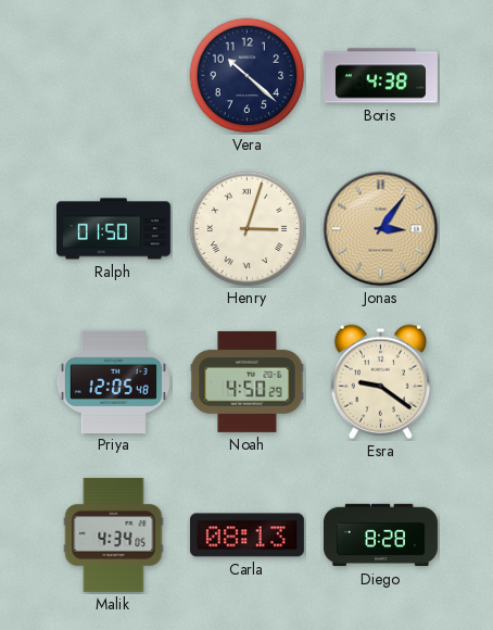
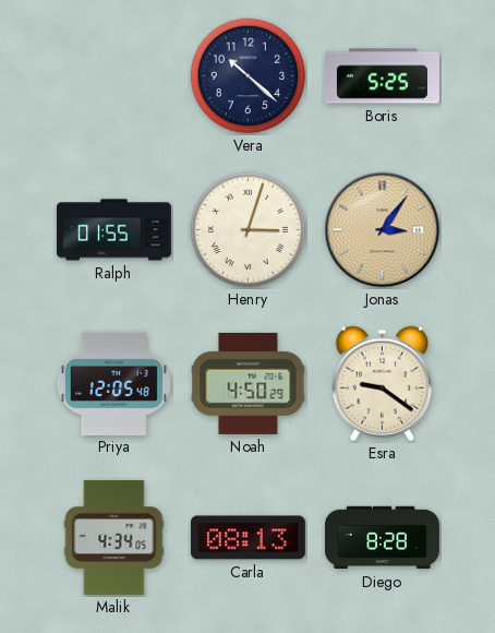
Boris: 4:38 -> 5:25
Ralph: 01:50 -> 01:55
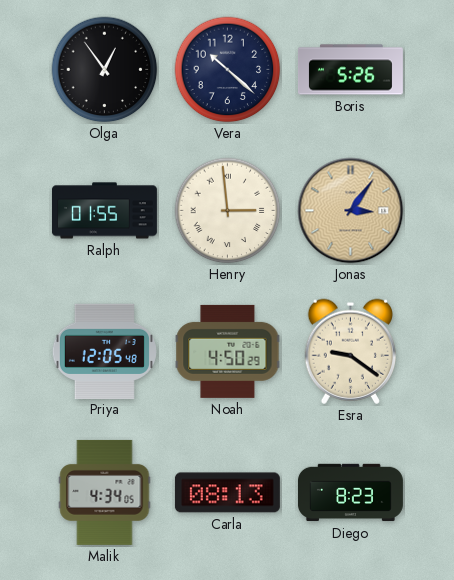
Olga: none -> 12:54
Boris: 5:25 -> 5:26
Henry: 3:03 -> 2:59
Diego: 8:28 -> 8:23
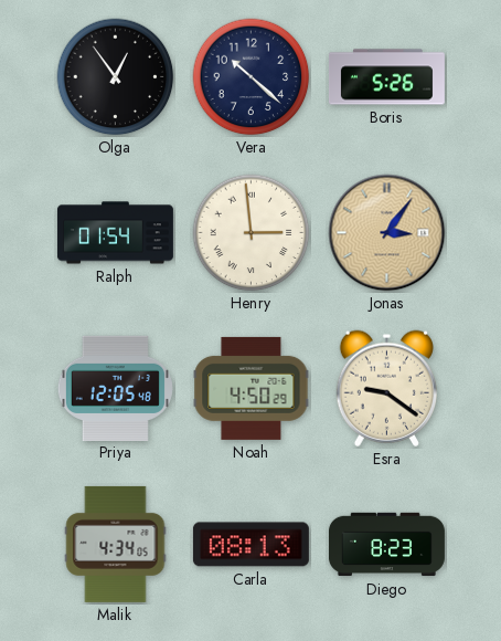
Ralph: 01:55 -> 01:54
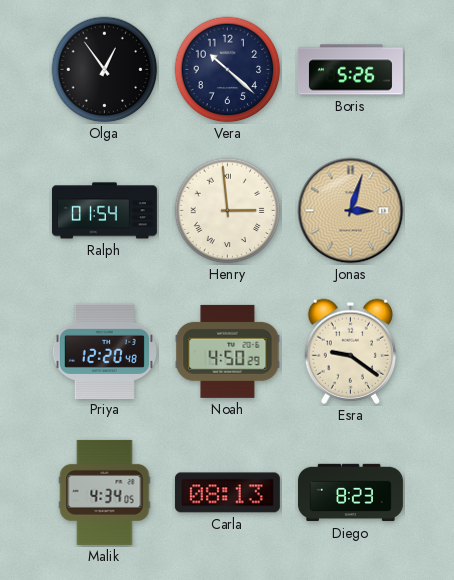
Jonas: 3:06 -> 3:03
Priya: 12:05 -> 12:20
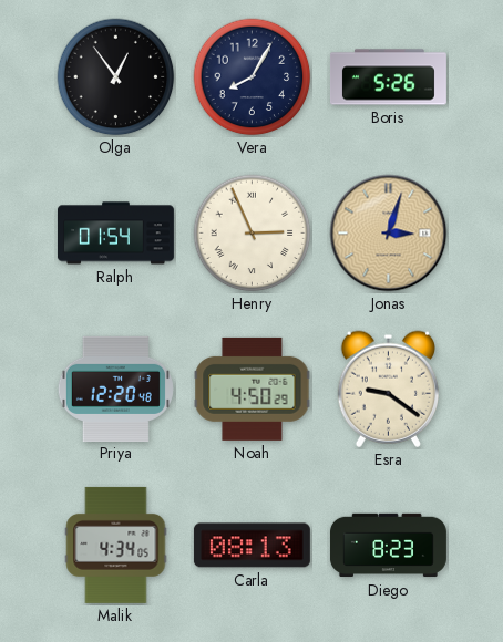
Vera: 10:22 -> 8:05
Henry: 2:59 -> 2:56
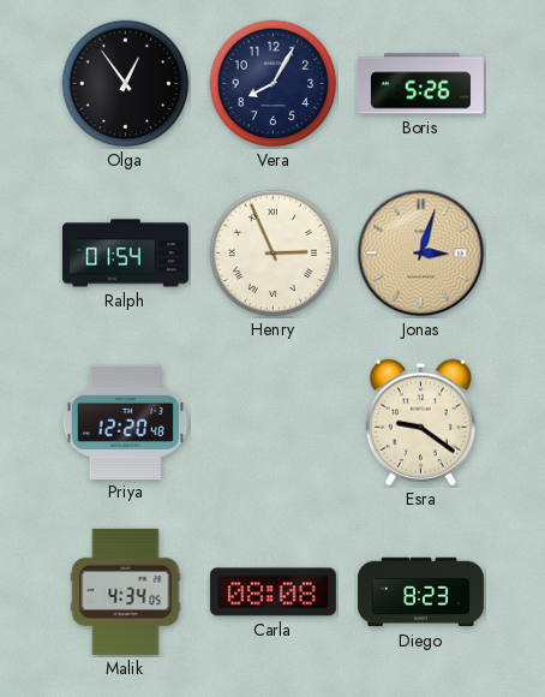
Noah: 4:50 -> none
Carla: 08:13 -> 08:08
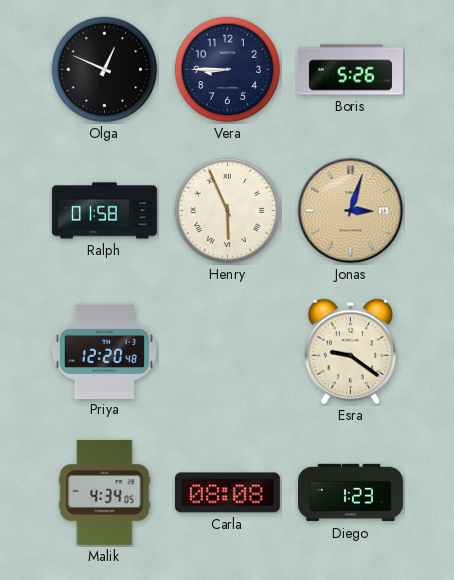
Olga: 12:54 -> 12:49
Vera: 8:05 -> 8:45
Ralph: 01:54 -> 01:58
Henry: 2:56 -> 5:56
Diego: 8:23 -> 1:23
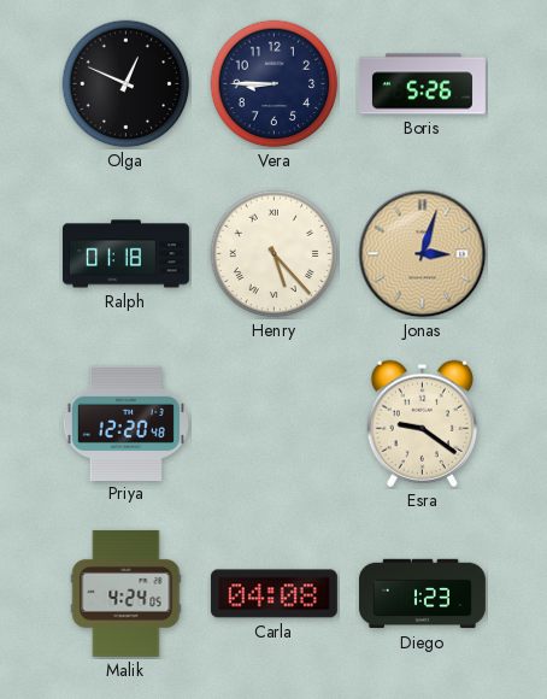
Ralph: 01:58 -> 01:18
Henry: 5:56 -> 5:23
Malik: 4:34 -> 4:24
Carla: 08:08 -> 04:08
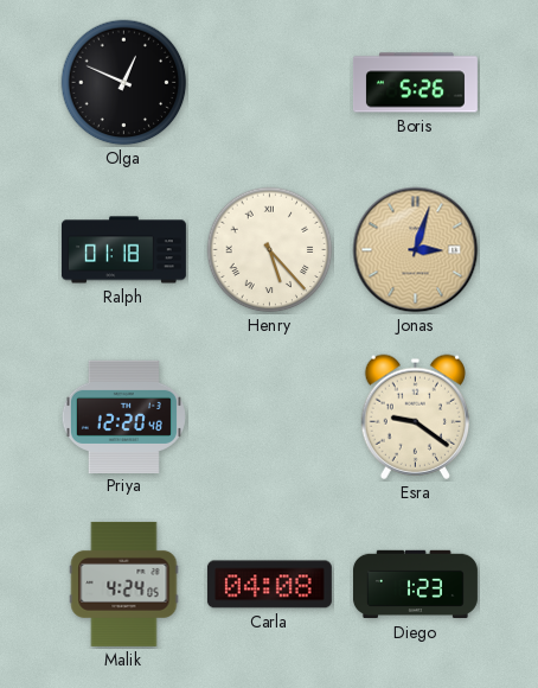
Vera: 8:45 -> none
